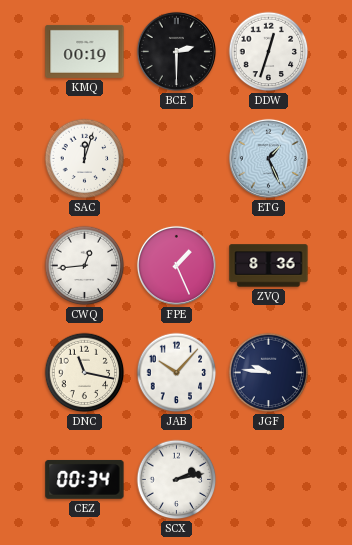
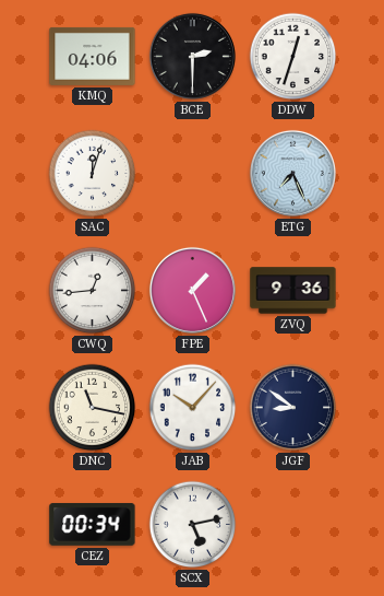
KMQ: 00:19 -> 04:06
ETG: 1:26 -> 7:26
ZVQ: 8:36 -> 9:36
JGF: 9:46 -> 8:51
SCX: 2:13 -> 5:13
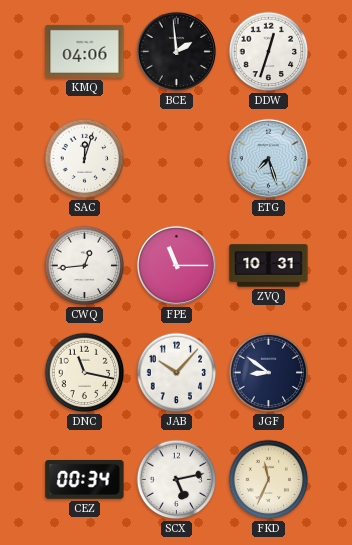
BCE: 2:30 -> 1:59
ETG: 7:26 -> 7:27
FPE: 1:26 -> 11:15
ZVQ: 9:36 -> 10:31
FKD: none -> 11:34
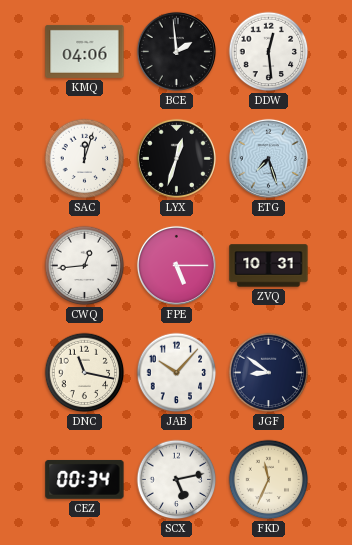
DDW: 12:33 -> 12:29
LYX: none -> 12:33
FPE: 11:15 -> 5:15
